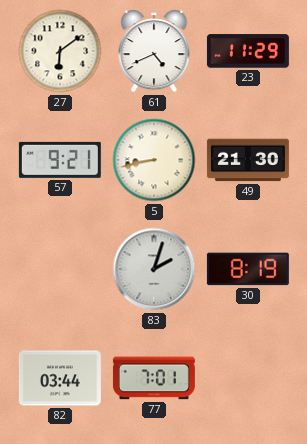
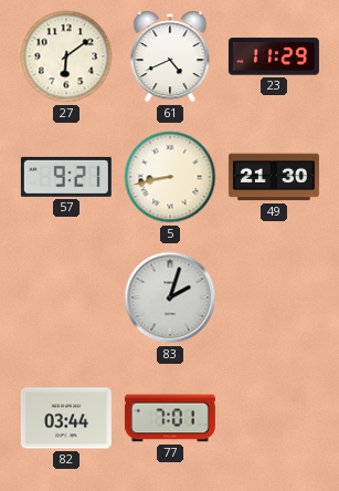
30: 8:19 -> none
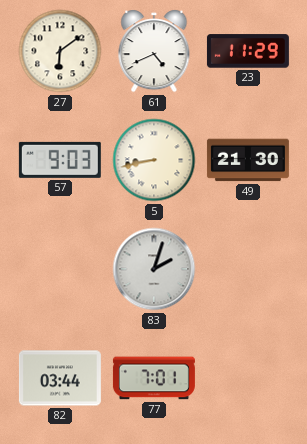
57: 9:21 -> 9:03
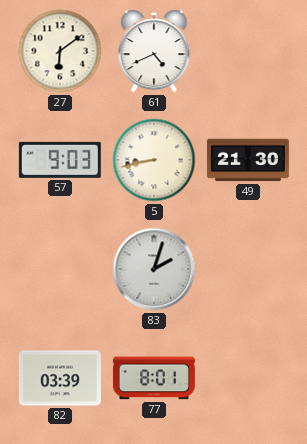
23: 11:29 -> none
82: 03:44 -> 03:39
77: 7:01 -> 8:01
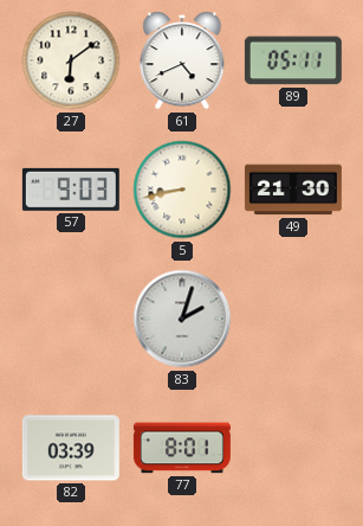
89: none -> 05:11
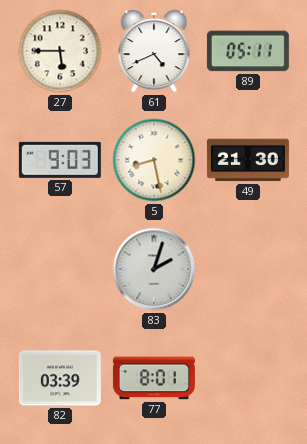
27: 6:09 -> 5:45
5: 8:43 -> 8:28
